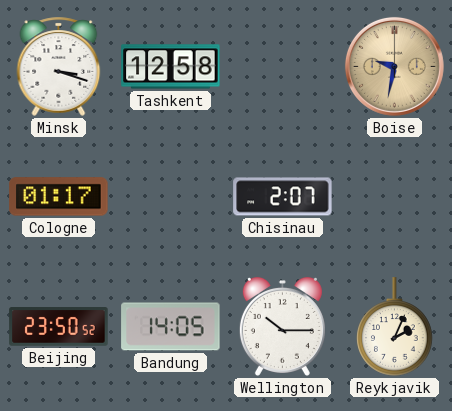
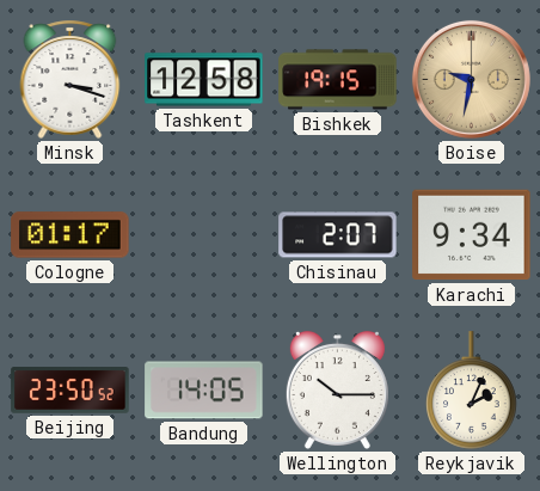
Bishkek: none -> 19:15
Karachi: none -> 9:34
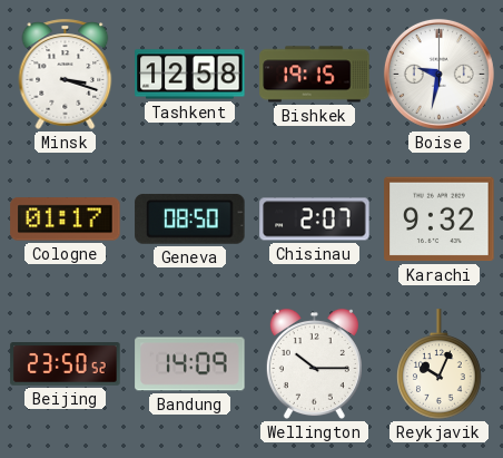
Boise dial: champagne -> white
Geneva: none -> 08:50
Karachi: 9:34 -> 9:32
Bandung: 14:05 -> 14:09
Reykjavik: 2:04 -> 10:04
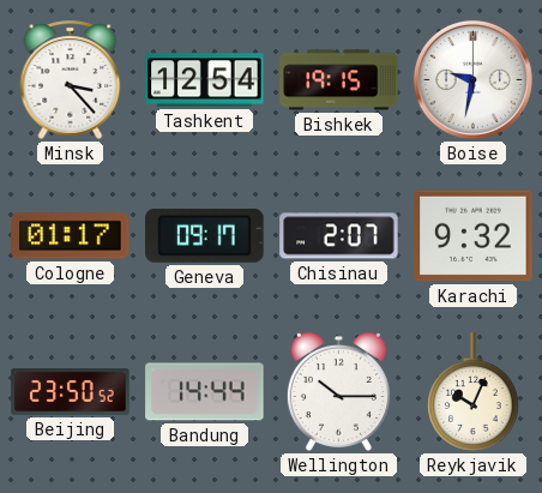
Minsk: 3:18 -> 3:23
Tashkent: 12:58 -> 12:54
Geneva: 08:50 -> 09:17
Bandung: 14:09 -> 14:44
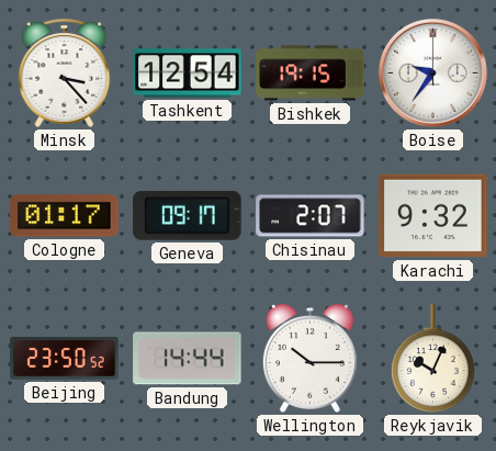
Boise: 9:32 -> 9:36
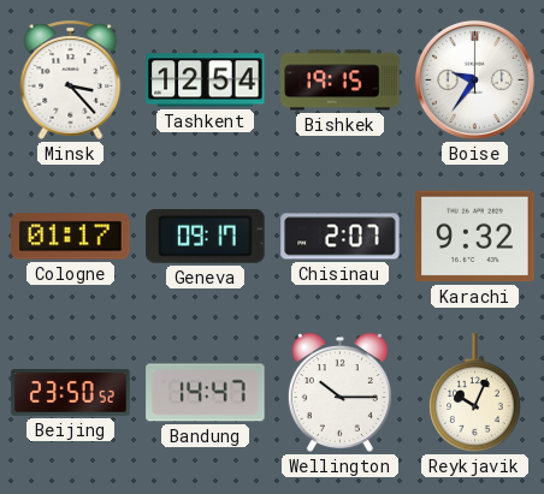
Bandung: 14:44 -> 14:47
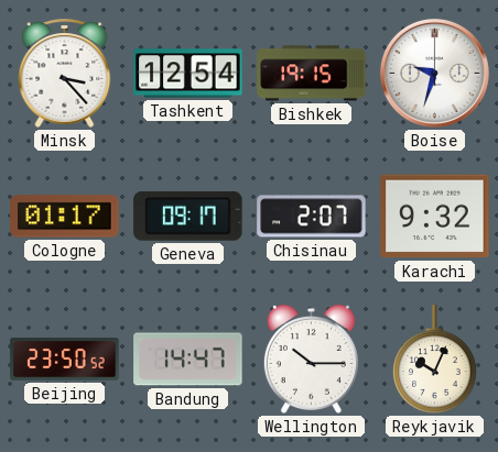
Boise: 9:36 -> 9:33
